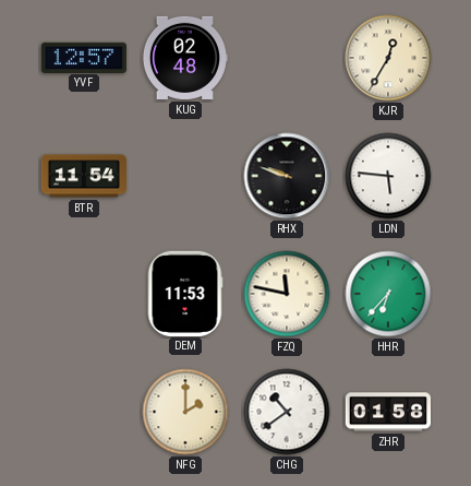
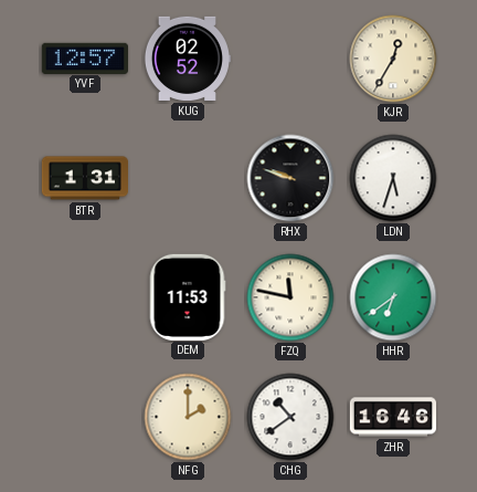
KUG: 02:48 -> 02:52
BTR: 11:54 -> 1:31
LDN: 5:46 -> 5:33
HHR: 6:37 -> 6:39
ZHR: 01:58 -> 16:46
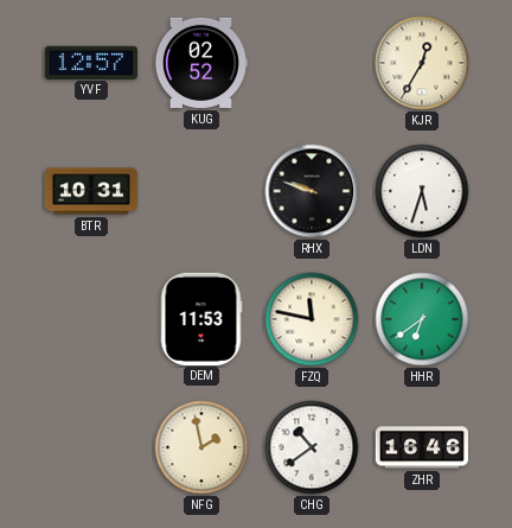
BTR: 1:31 -> 10:31
NFG: 2:00 -> 1:58
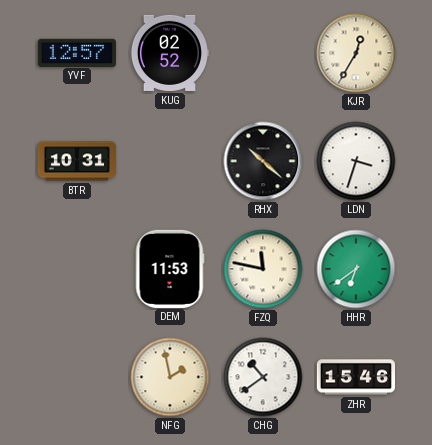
RHX: 9:48 -> 10:22
LDN: 5:33 -> 3:33
ZHR: 16:46 -> 15:46
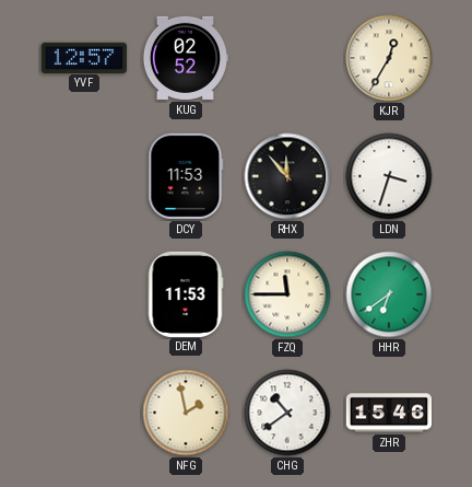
BTR: 10:31 -> none
DCY: none -> 11:53
RHX: 10:22 -> 11:53
FZQ: 11:47 -> 11:45
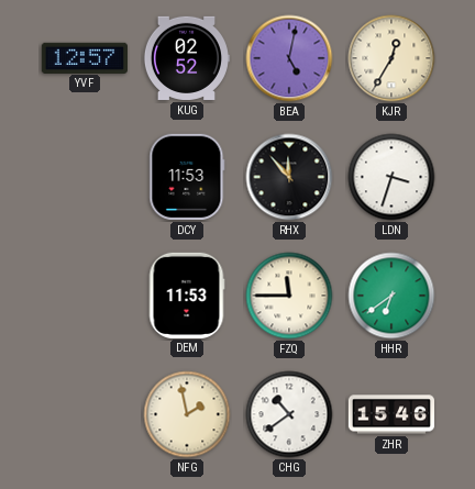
BEA: none -> 5:02
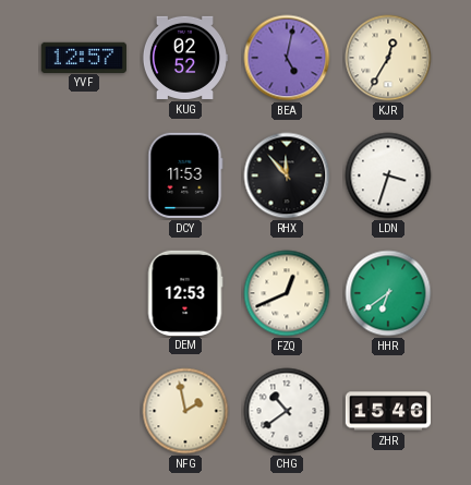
DEM: 11:53 -> 12:53
FZQ: 11:45 -> 12:41
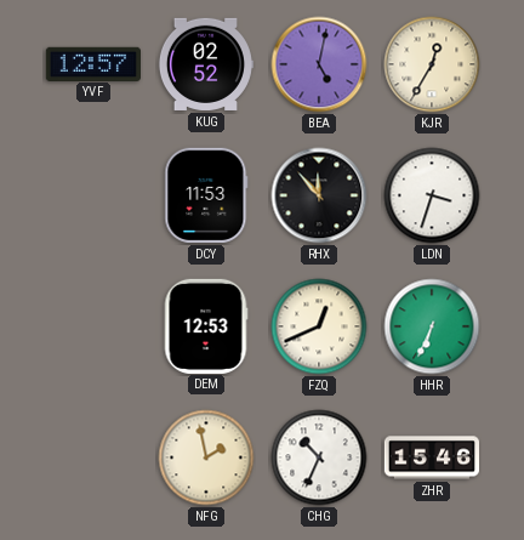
HHR: 6:39 -> 6:34
CHG: 10:39 -> 10:34
